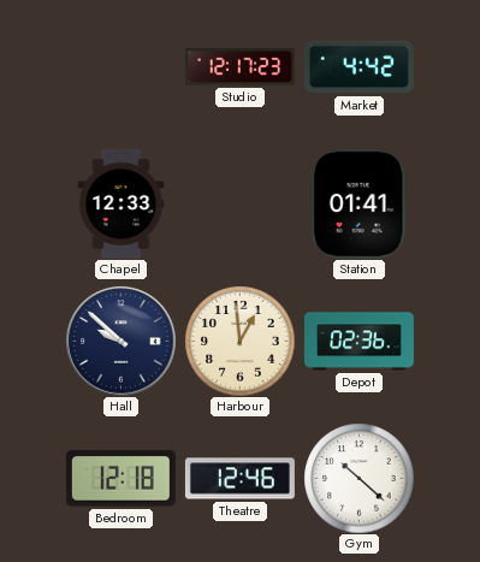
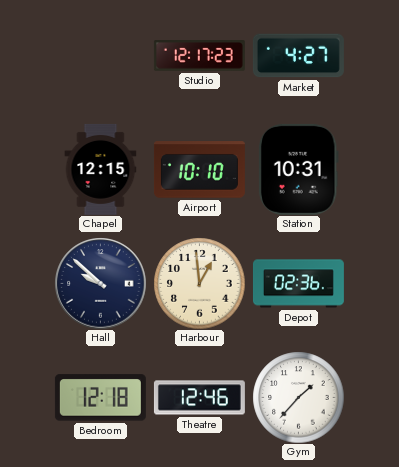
Market: 4:42 -> 4:27
Chapel: 12:33 -> 12:15
Airport: none -> 10:10
Station: 01:41 -> 10:31
Gym: 10:22 -> 1:37
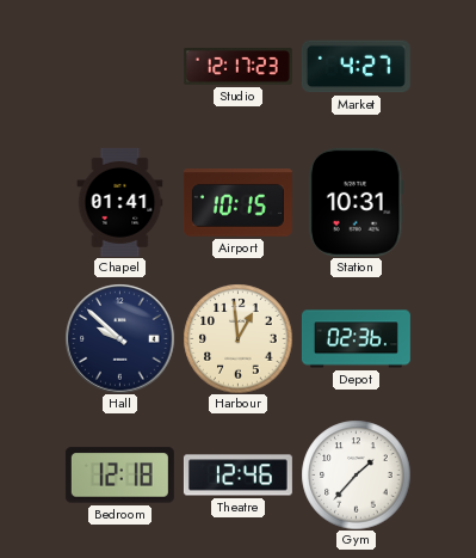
Chapel: 12:15 -> 01:41
Airport: 10:10 -> 10:15
